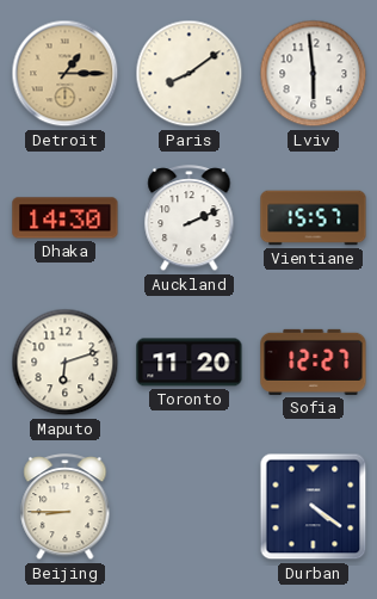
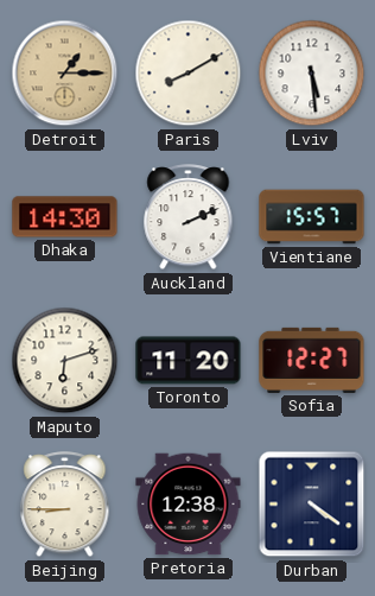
Paris: 8:09 -> 8:10
Lviv: 5:59 -> 5:29
Pretoria: none -> 12:38
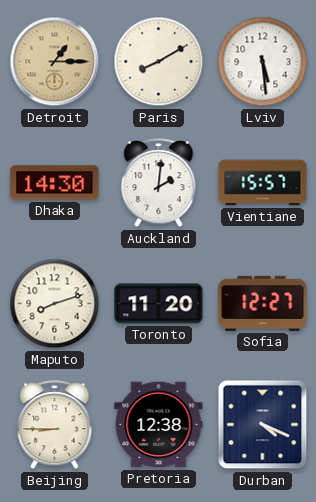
Auckland: 2:11 -> 2:01
Maputo: 6:12 -> 8:12
Durban: 4:21 -> 4:19
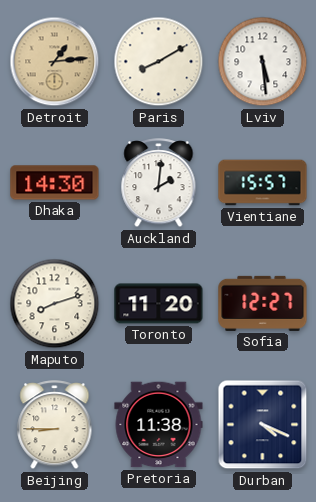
Detroit: 1:15 -> 1:14
Pretoria: 12:38 -> 11:38
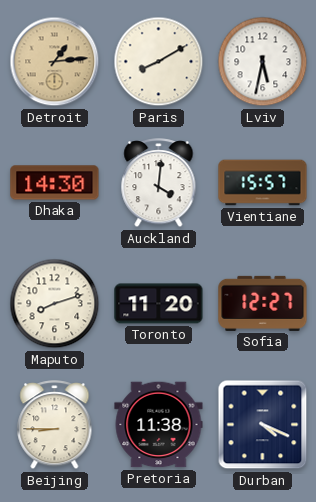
Lviv: 5:29 -> 5:32
Auckland: 2:01 -> 4:01
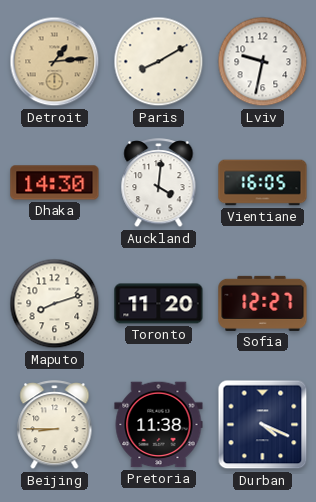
Lviv: 5:32 -> 9:32
Vientiane: 15:57 -> 16:05
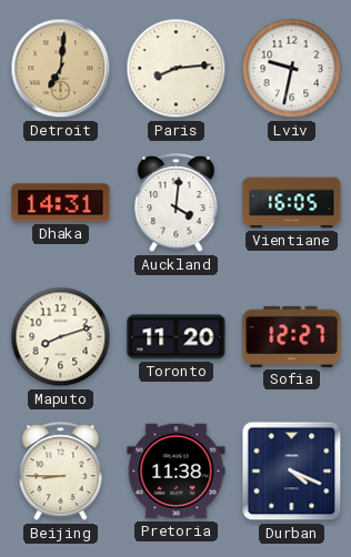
Detroit: 1:14 -> 7:01
Paris: 8:10 -> 8:14
Dhaka: 14:30 -> 14:31
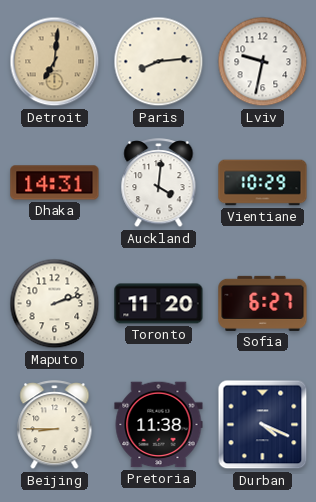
Vientiane: 16:05 -> 10:29
Maputo: 8:12 -> 2:12
Sofia: 12:27 -> 6:27
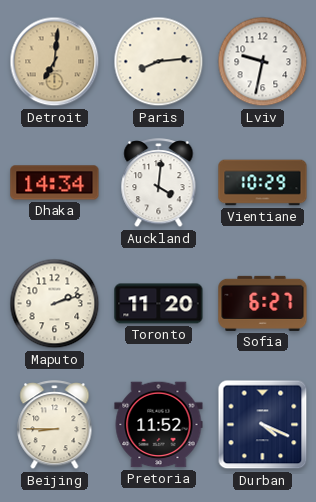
Dhaka: 14:31 -> 14:34
Pretoria: 11:38 -> 11:52
